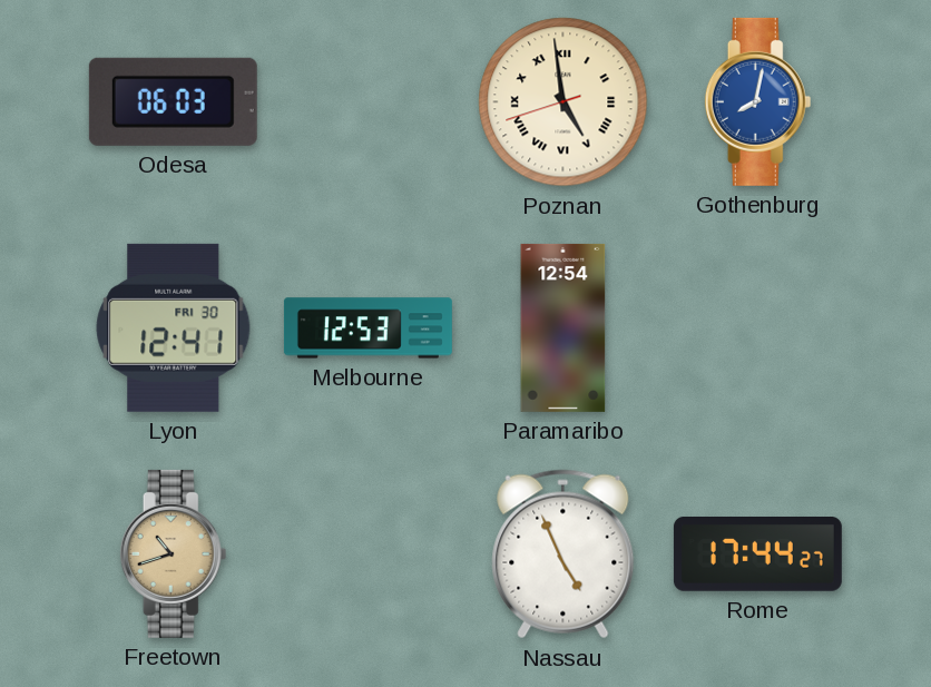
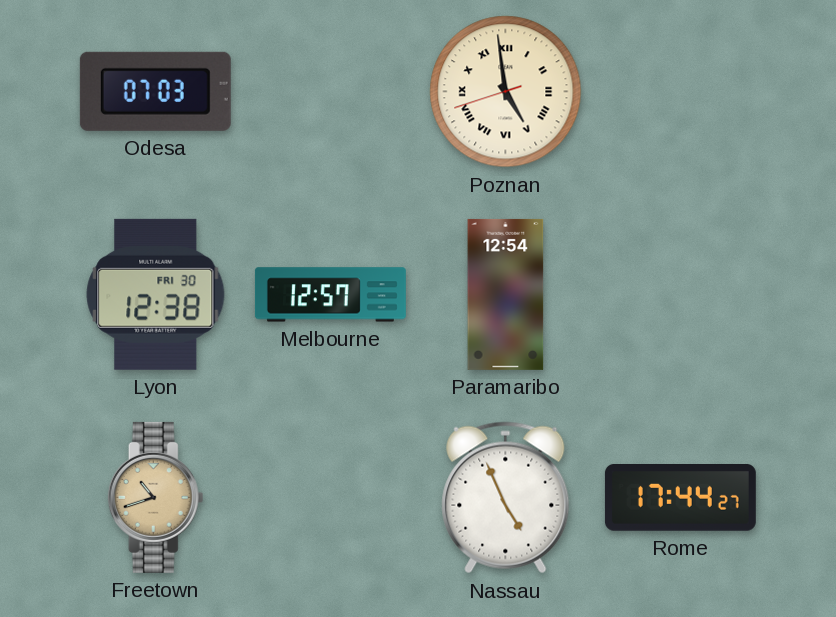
Odesa: 06:03 -> 07:03
Gothenburg: 8:02 -> none
Lyon: 12:41 -> 12:38
Melbourne: 12:53 -> 12:57
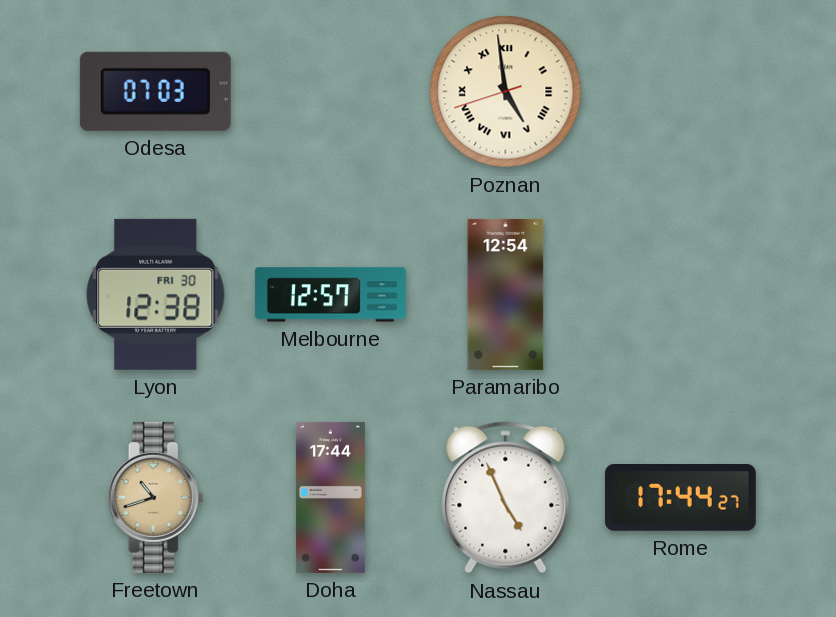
Doha: none -> 17:44
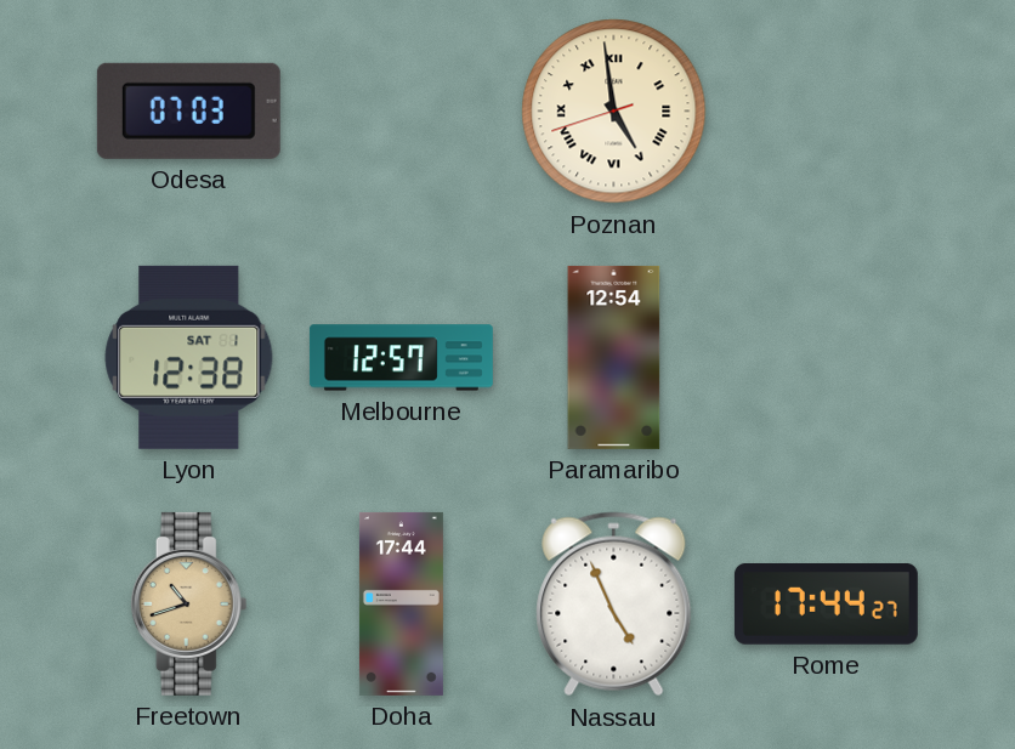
Lyon date: FRI 30 -> SAT 1
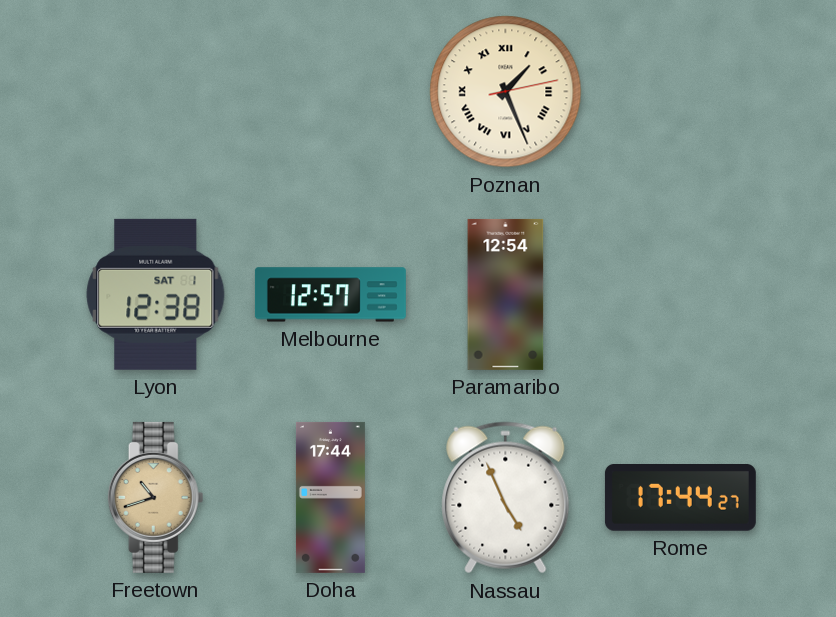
Odesa: 07:03 -> none
Poznan: 4:58 -> 1:26
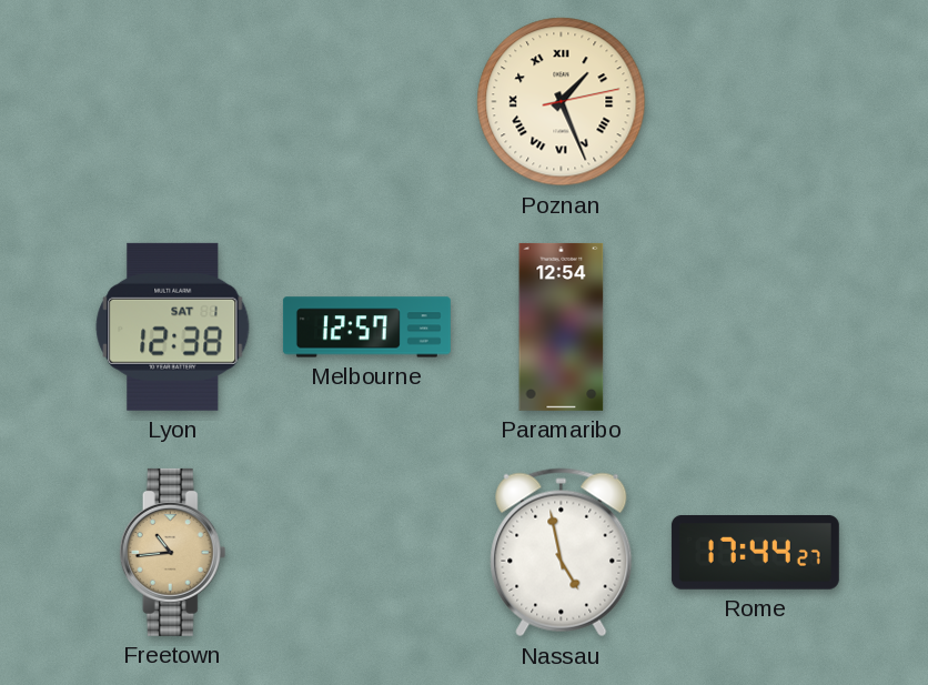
Freetown: 10:42 -> 10:44
Doha: 17:44 -> none
Nassau: 4:56 -> 4:58
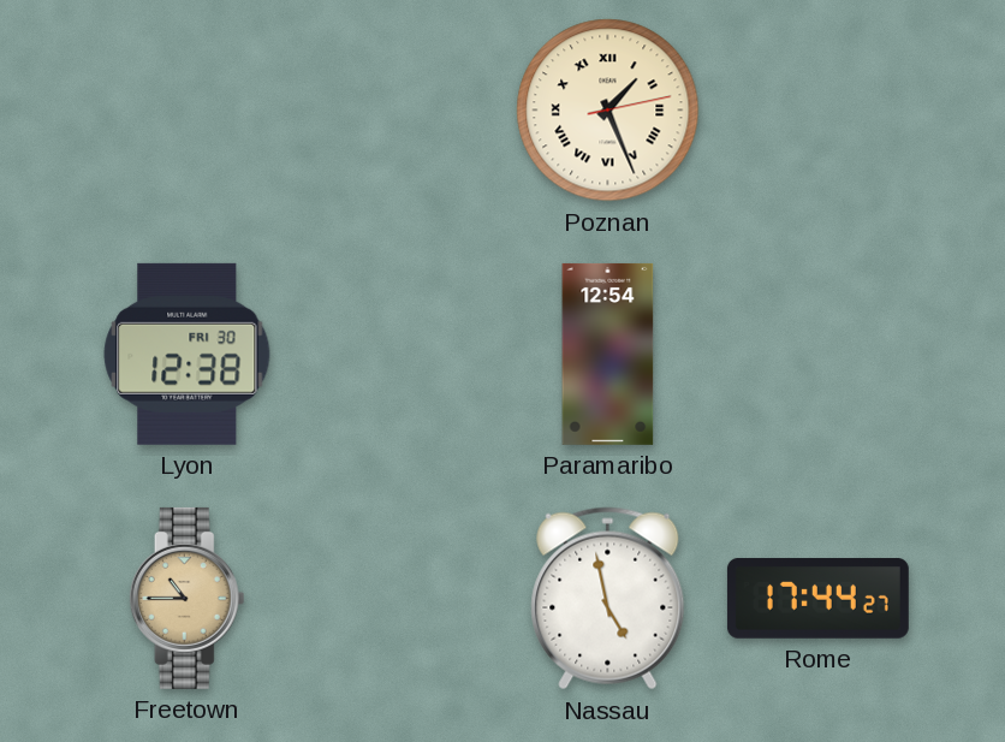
Lyon date: SAT 1 -> FRI 30
Melbourne: 12:57 -> none
Freetown: 10:44 -> 10:45
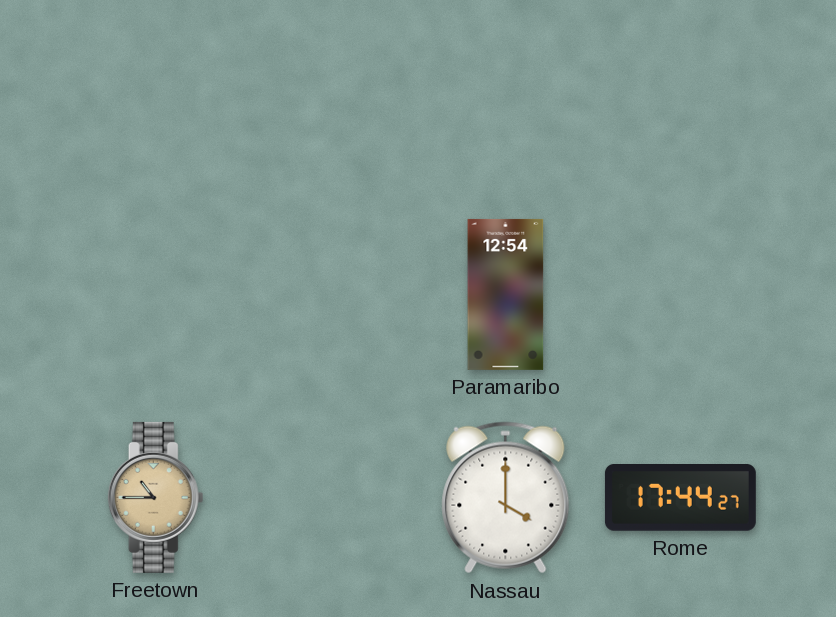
Poznan: 1:26 -> none
Lyon: 12:38 -> none
Nassau: 4:58 -> 4:00
